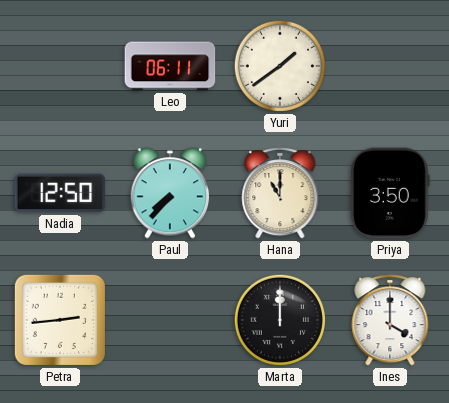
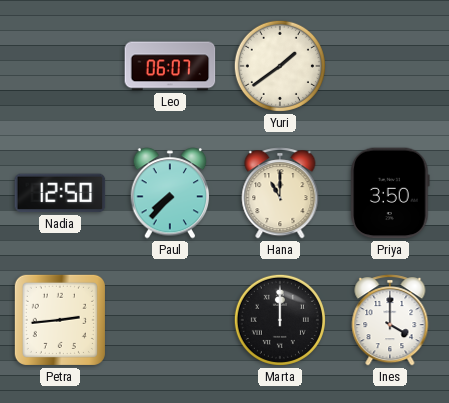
Leo: 06:11 -> 06:07
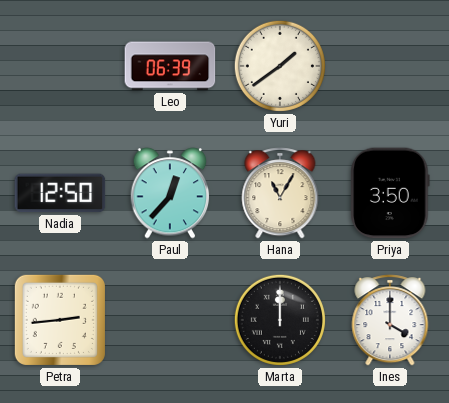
Leo: 06:07 -> 06:39
Paul: 7:37 -> 12:37
Hana: 11:00 -> 11:05
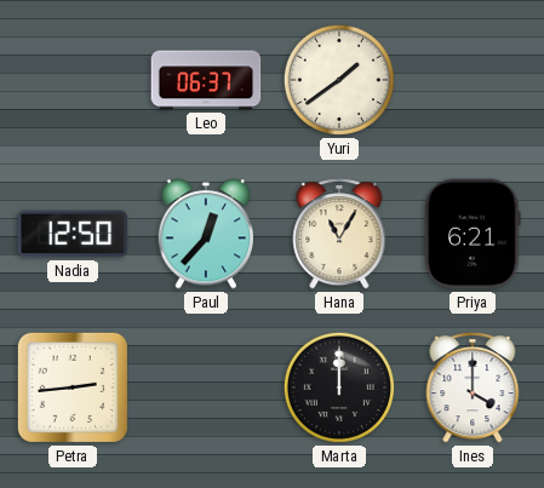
Leo: 06:39 -> 06:37
Priya: 3:50 -> 6:21
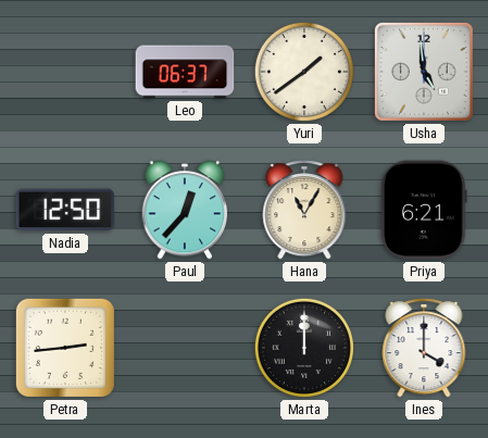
Usha: none -> 4:59
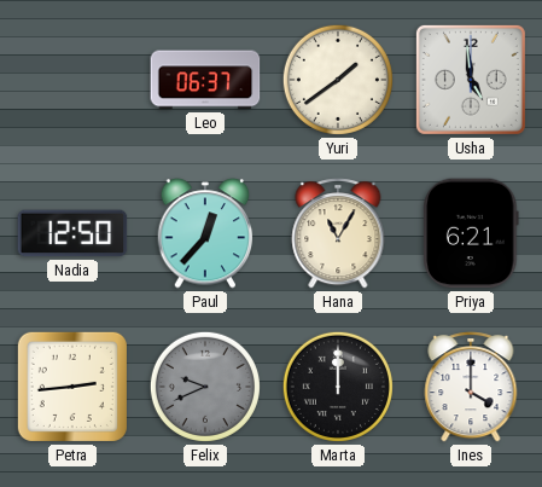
Felix: none -> 9:41
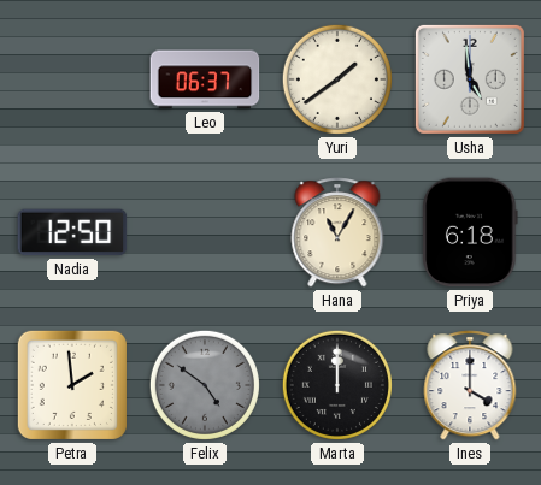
Paul: 12:37 -> none
Priya: 6:21 -> 6:18
Petra: 2:44 -> 1:59
Felix: 9:41 -> 4:51
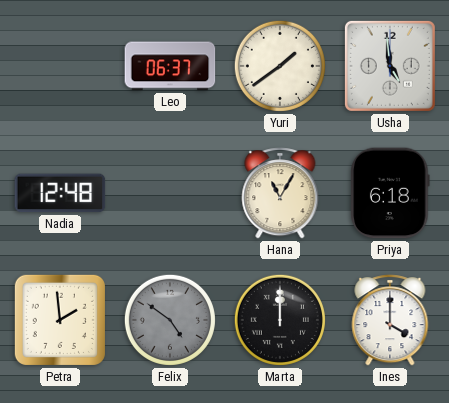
Nadia: 12:50 -> 12:48
